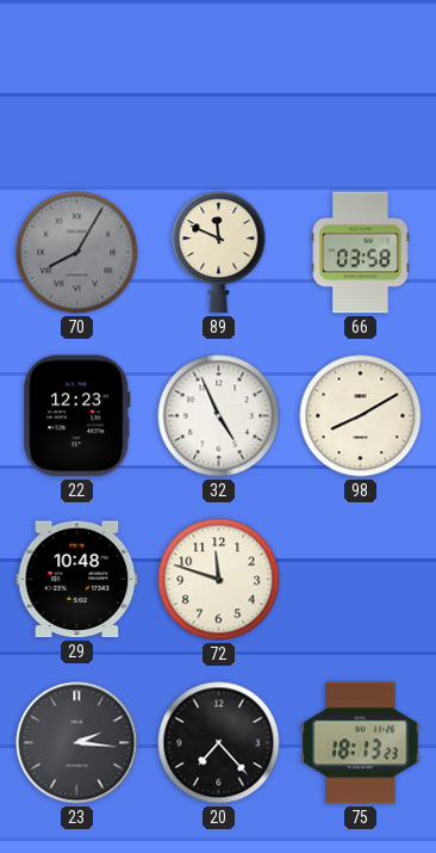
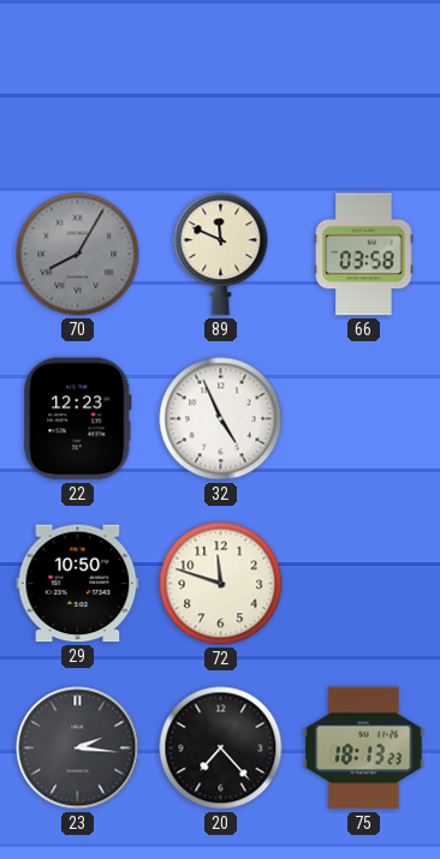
98: 8:10 -> none
29: 10:48 -> 10:50
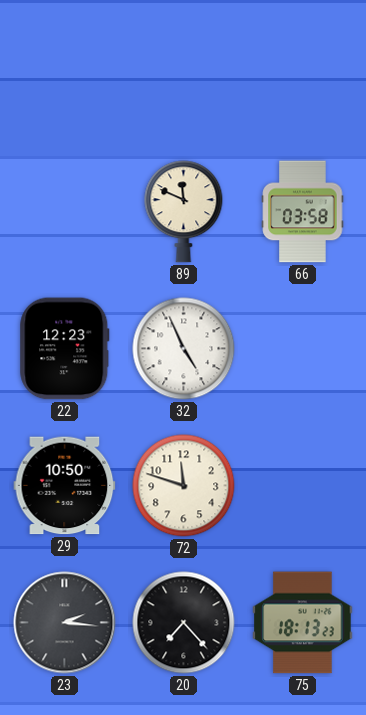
70: 8:05 -> none
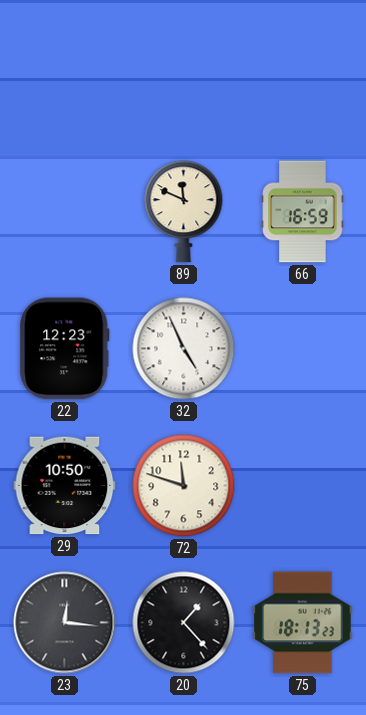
66: 03:58 -> 16:59
23: 2:16 -> 12:16
20: 7:23 -> 1:23
